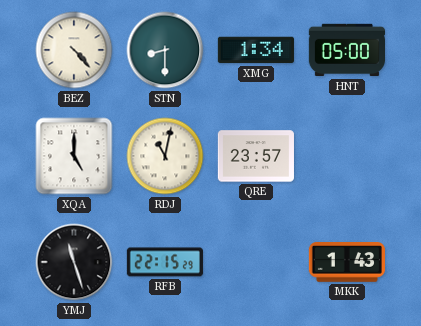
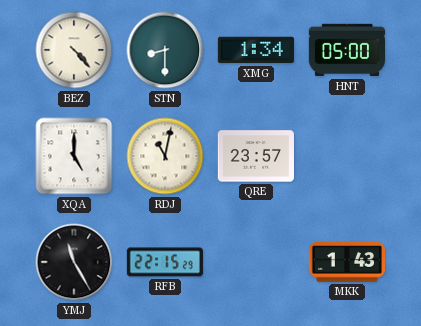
YMJ: 11:27 -> 11:25
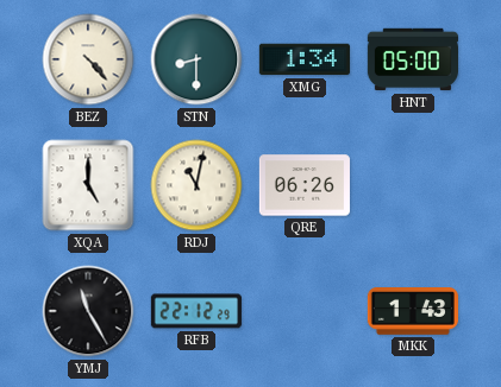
QRE: 23:57 -> 06:26
RFB: 22:15 -> 22:12
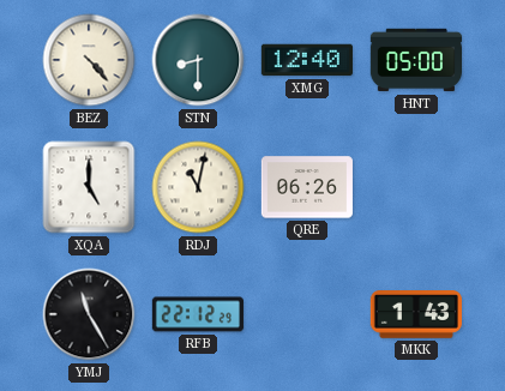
XMG: 1:34 -> 12:40
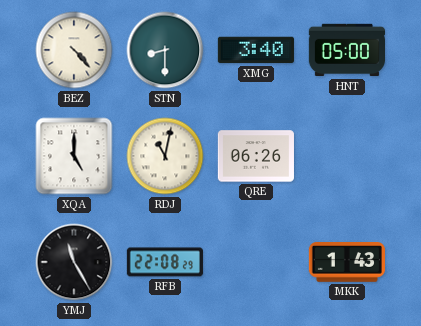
XMG: 12:40 -> 3:40
RFB: 22:12 -> 22:08
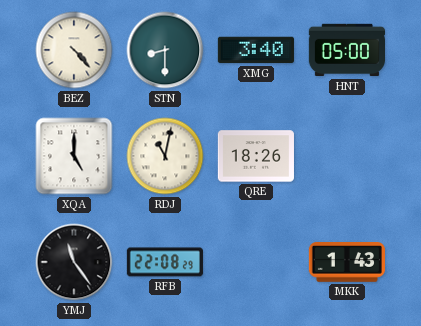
QRE: 06:26 -> 18:26
YMJ: 11:25 -> 11:24
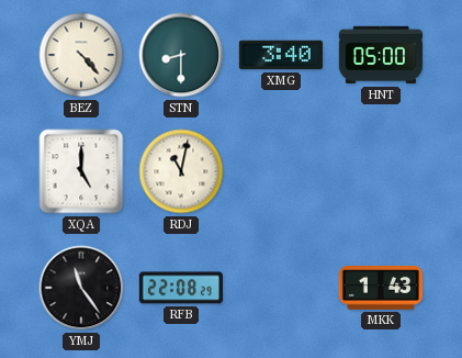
QRE: 18:26 -> none
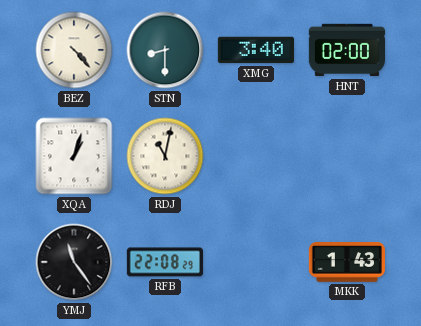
HNT: 05:00 -> 02:00
XQA: 5:00 -> 1:03
